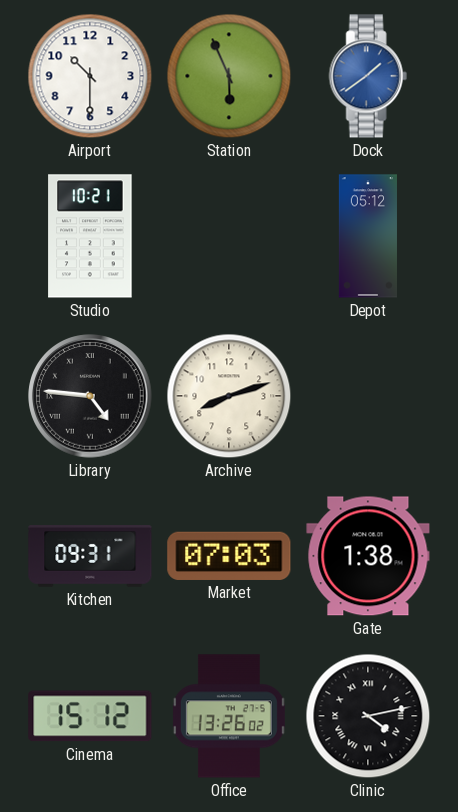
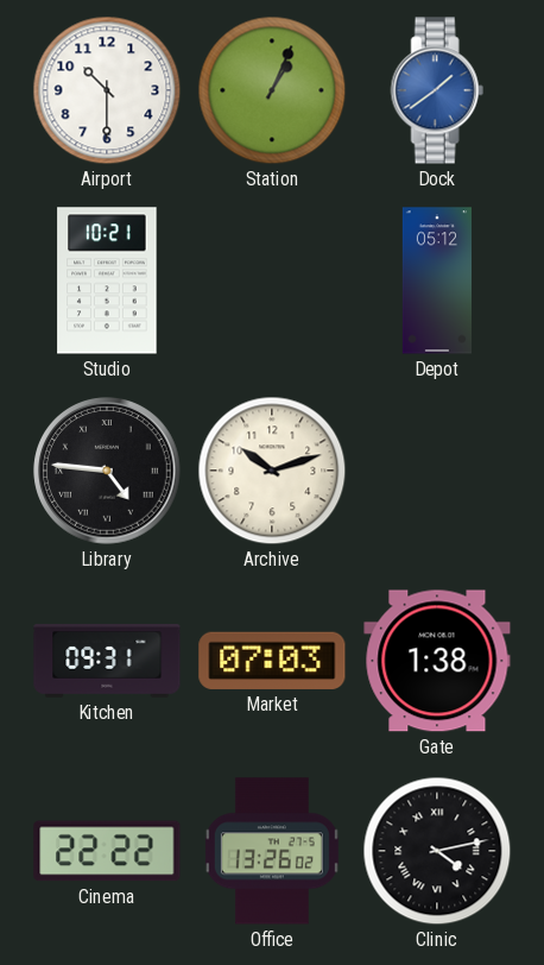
Station: 5:56 -> 1:04
Archive: 8:12 -> 10:12
Cinema: 15:12 -> 22:22
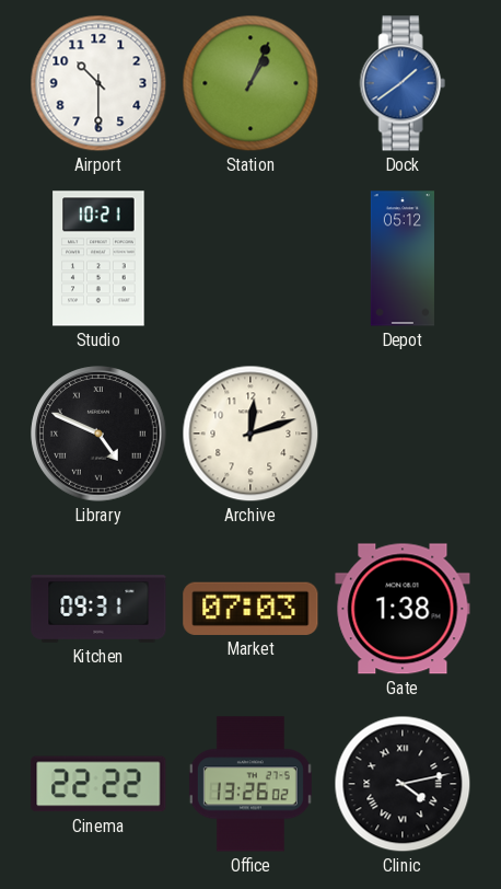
Library: 4:46 -> 4:49
Archive: 10:12 -> 12:12
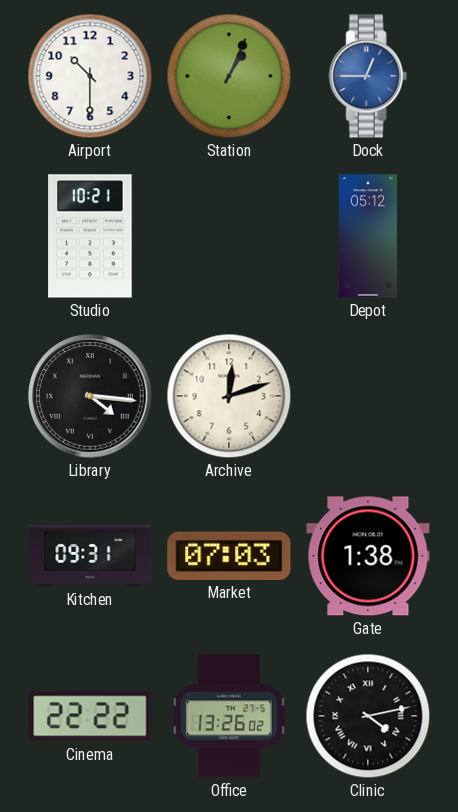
Dock: 1:39 -> 12:45
Library: 4:49 -> 4:16
